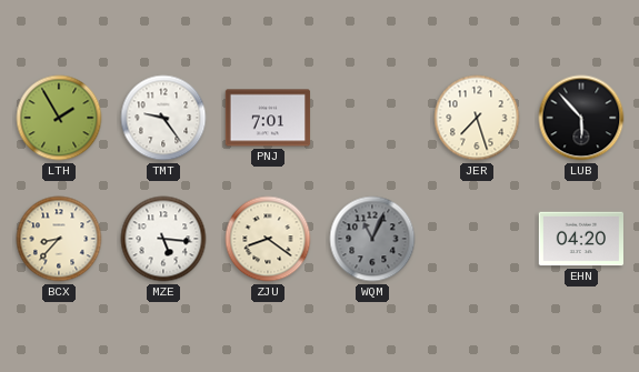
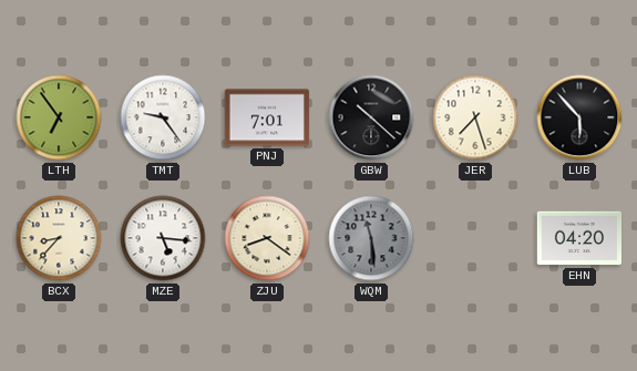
LTH: 1:55 -> 6:54
GBW: none -> 10:22
WQM: 11:04 -> 11:29
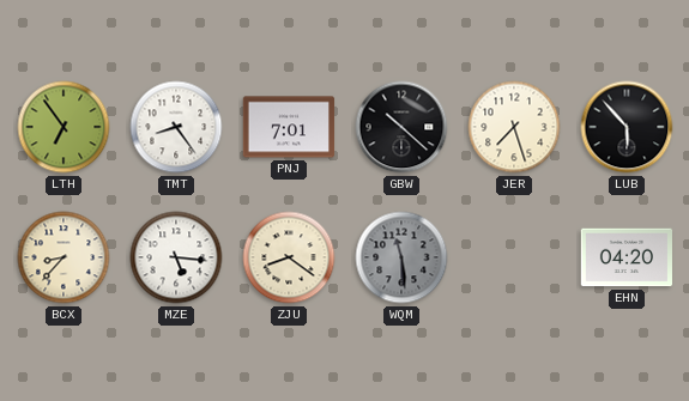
TMT: 9:24 -> 8:24
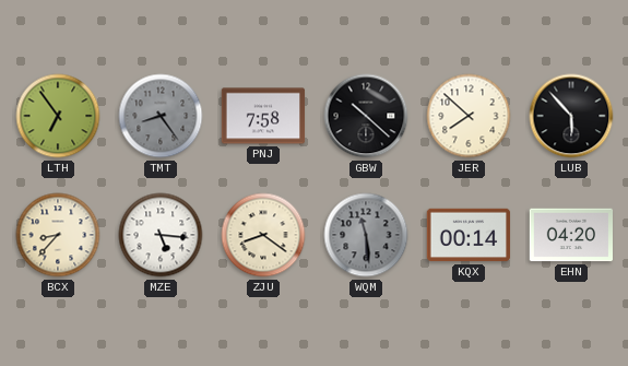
TMT dial: white -> grey
PNJ: 7:01 -> 7:58
JER: 7:27 -> 7:52
KQX: none -> 00:14
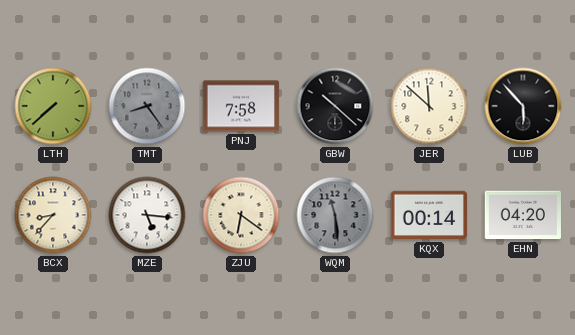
LTH: 6:54 -> 7:38
JER: 7:52 -> 11:52
ZJU: 8:21 -> 6:21
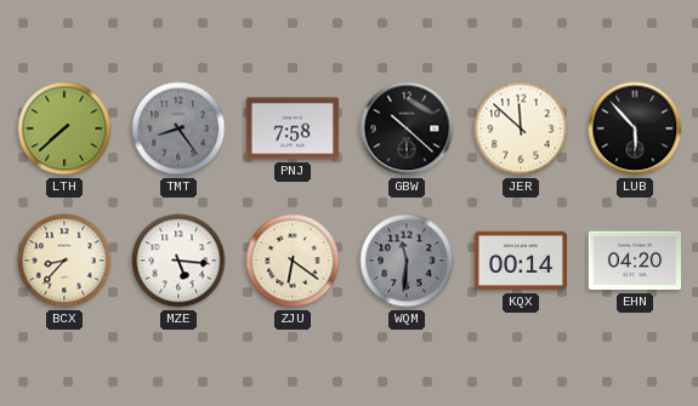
WQM: 11:29 -> 11:31
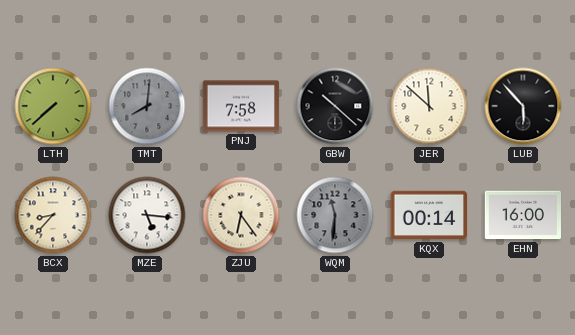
TMT: 8:24 -> 8:01
ZJU: 6:21 -> 6:24
EHN: 04:20 -> 16:00
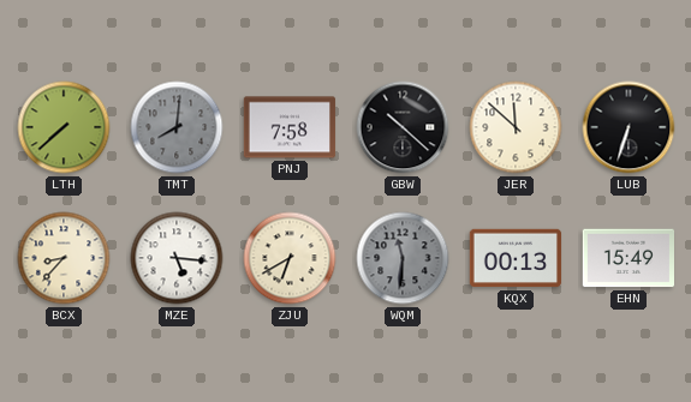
LUB: 5:53 -> 6:33
ZJU: 6:24 -> 6:40
KQX: 00:14 -> 00:13
EHN: 16:00 -> 15:49
